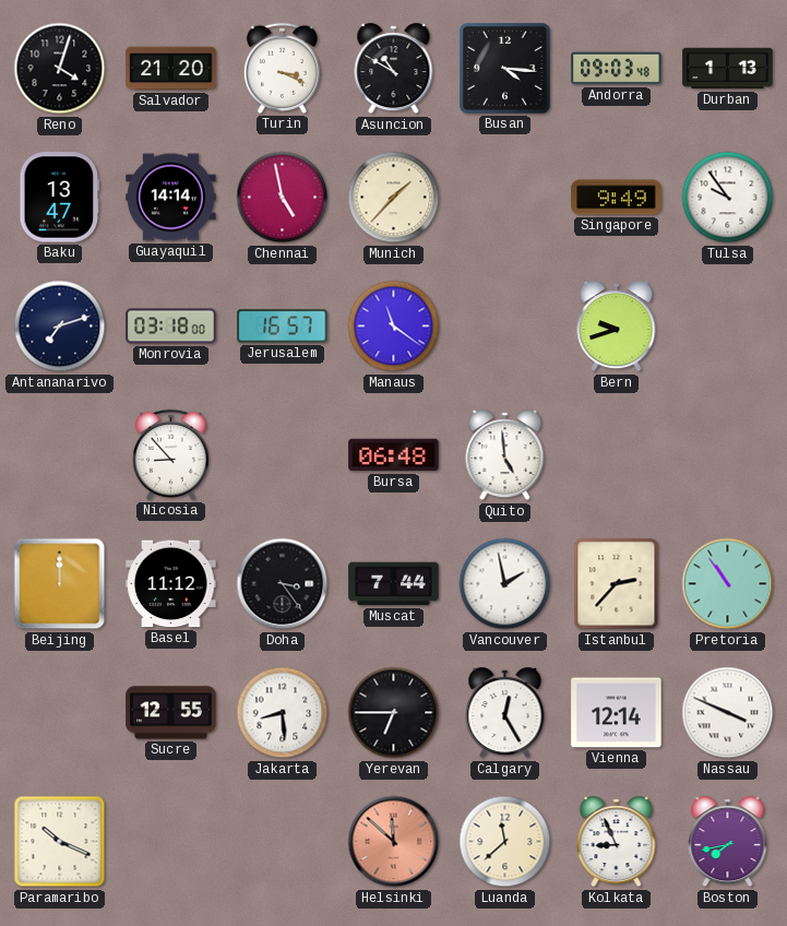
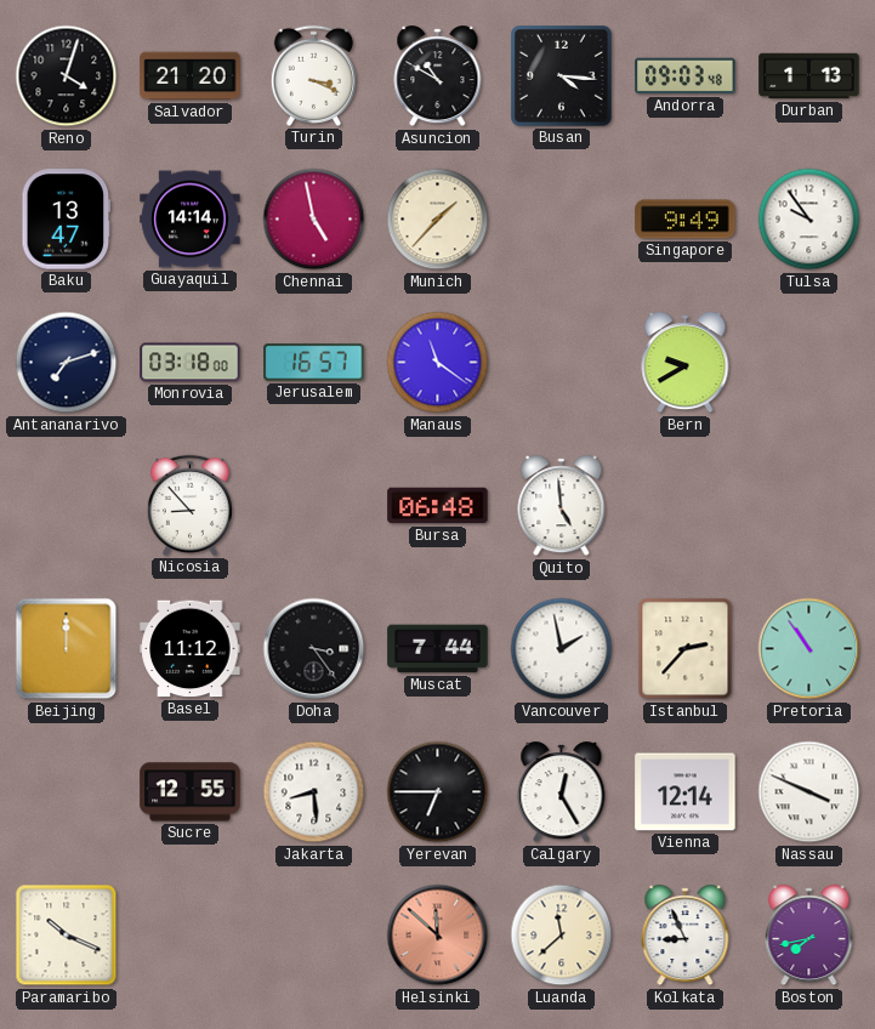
Bern: 9:42 -> 9:40
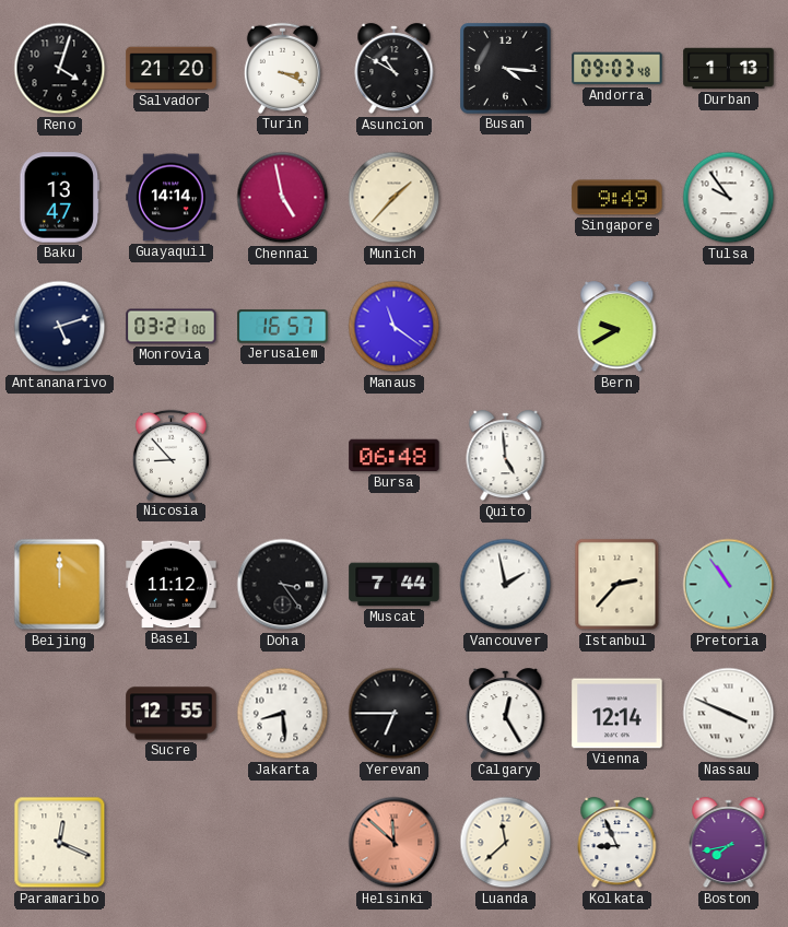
Antananarivo: 7:12 -> 5:12
Monrovia: 03:18 -> 03:21
Paramaribo: 10:19 -> 12:19
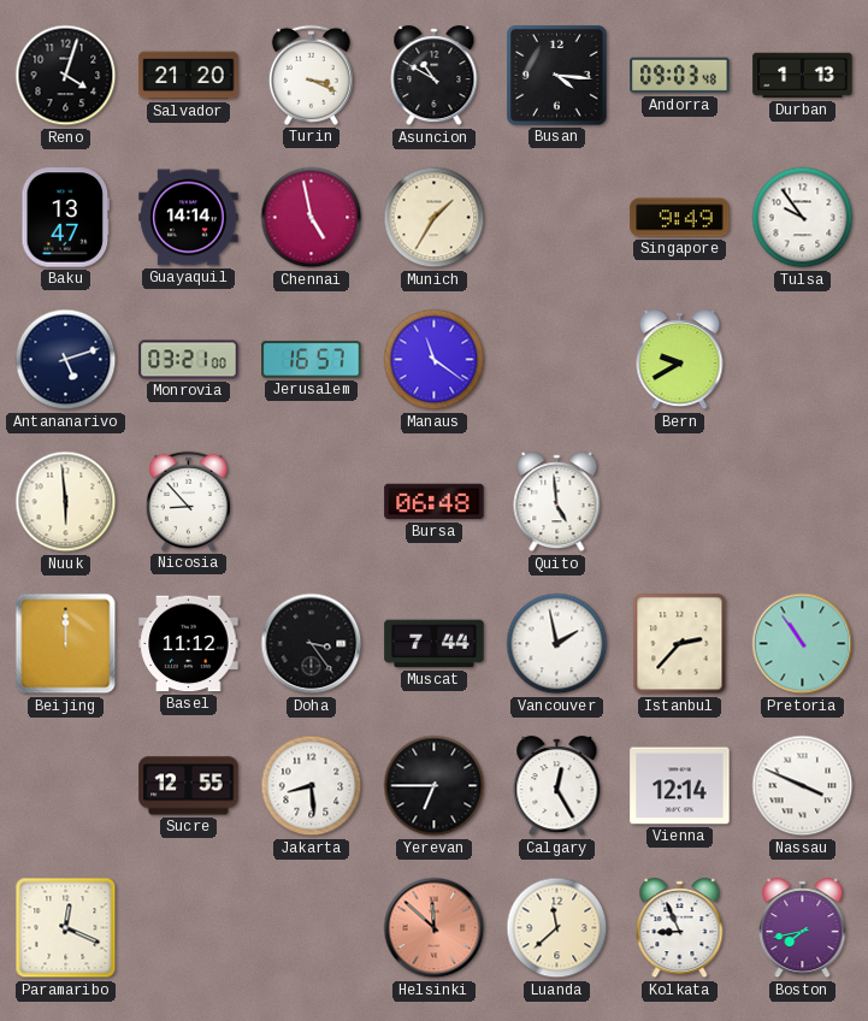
Munich: 1:37 -> 1:35
Nuuk: none -> 5:59
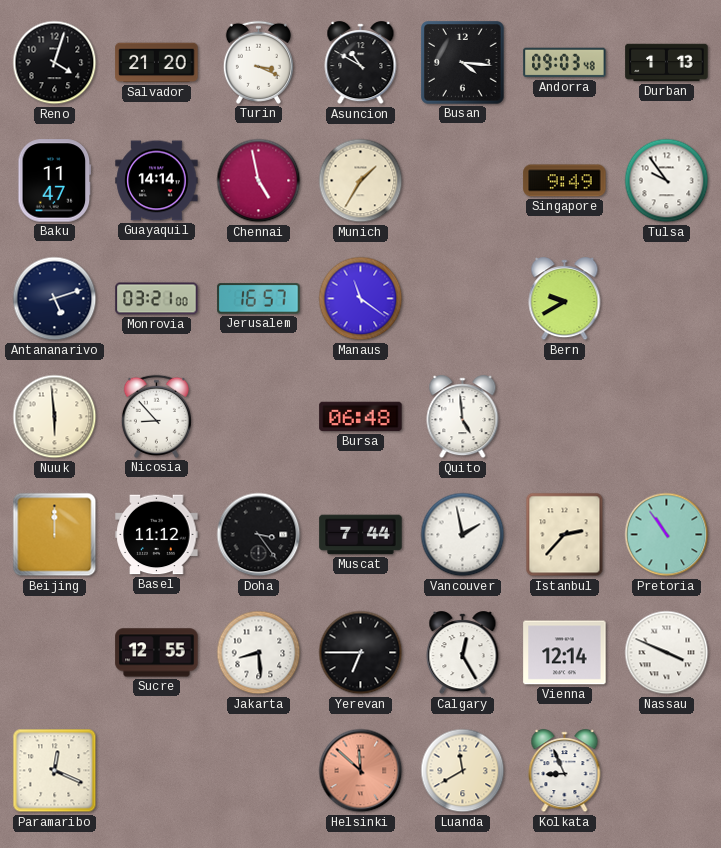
Baku: 13:47 -> 11:47
Luanda: 11:38 -> 11:40
Boston: 7:43 -> none
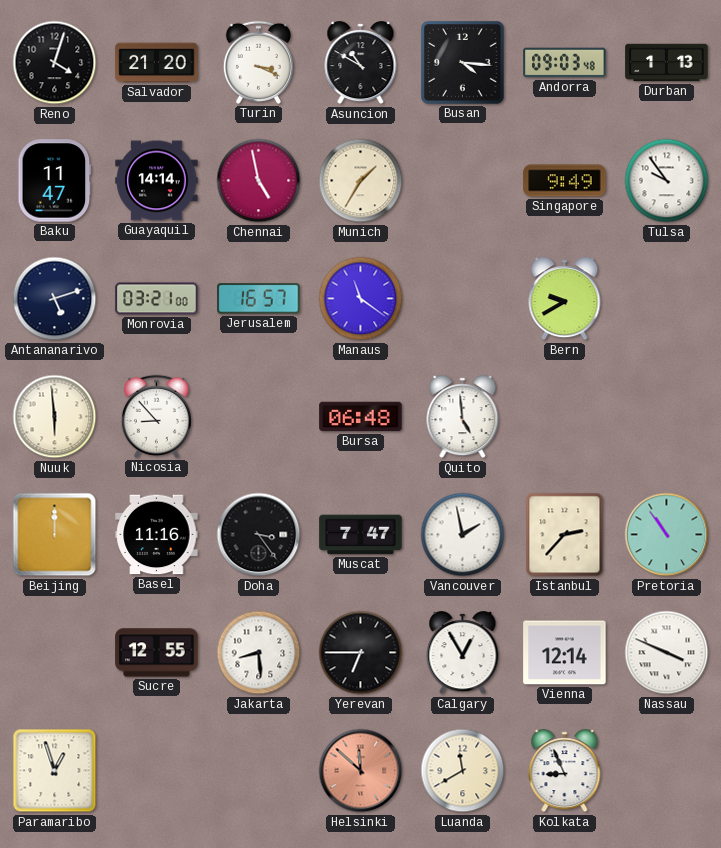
Basel: 11:12 -> 11:16
Muscat: 7:44 -> 7:47
Calgary: 12:25 -> 12:55
Paramaribo: 12:19 -> 12:57
